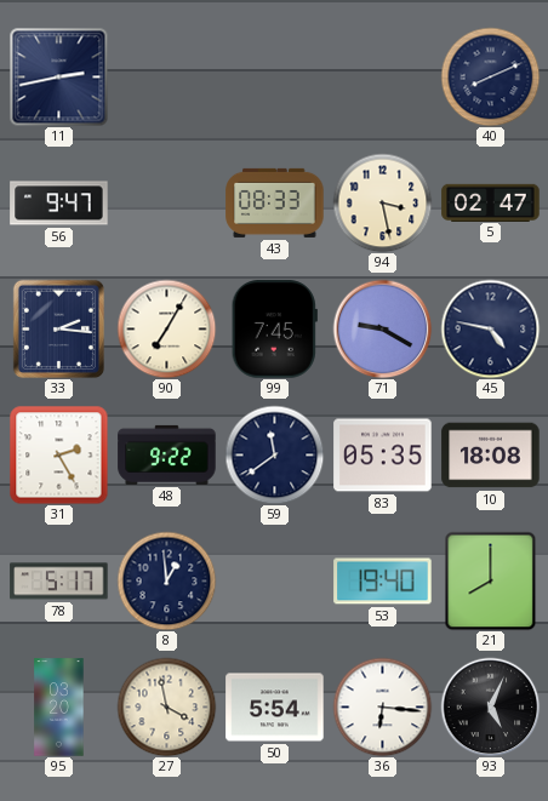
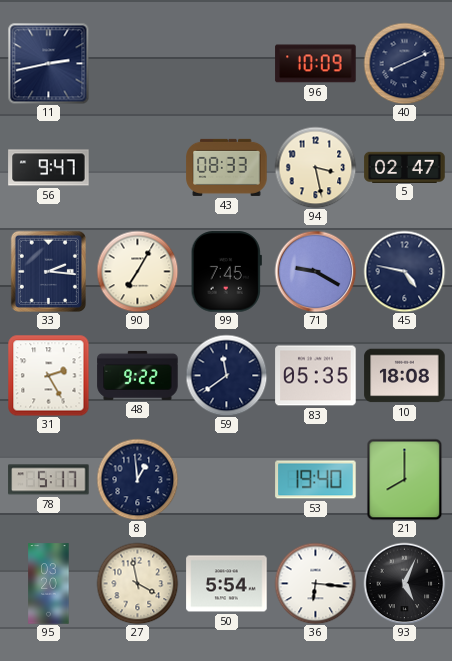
96: none -> 10:09
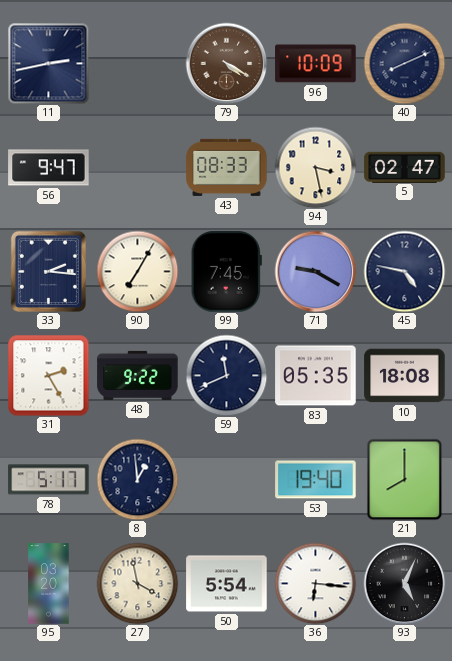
79: none -> 4:20
59: 11:39 -> 11:41
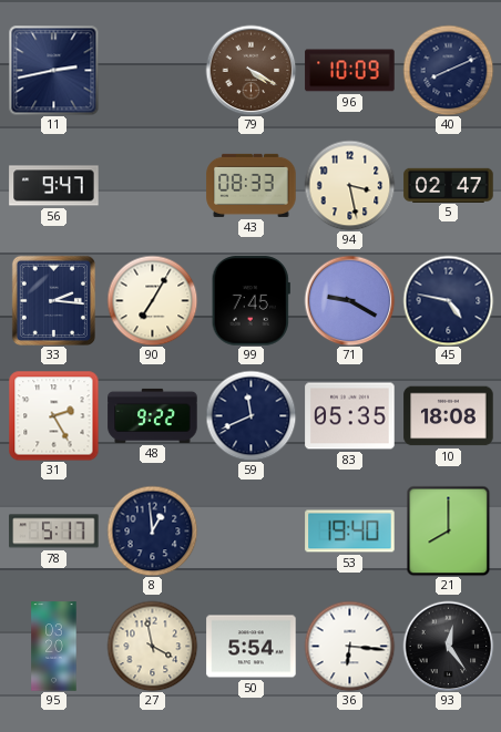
93: 5:04 -> 12:24
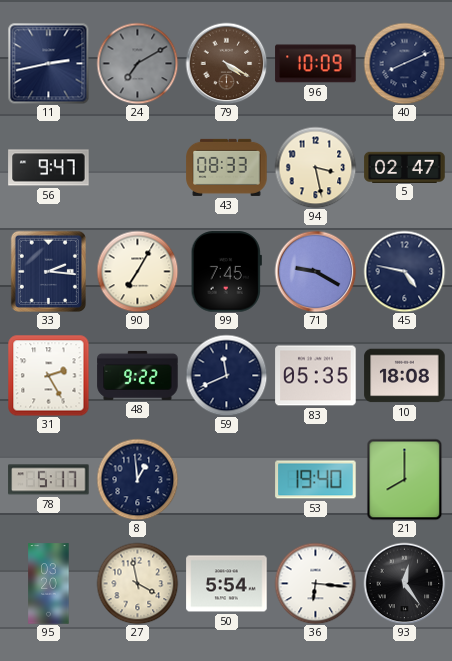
24: none -> 7:10
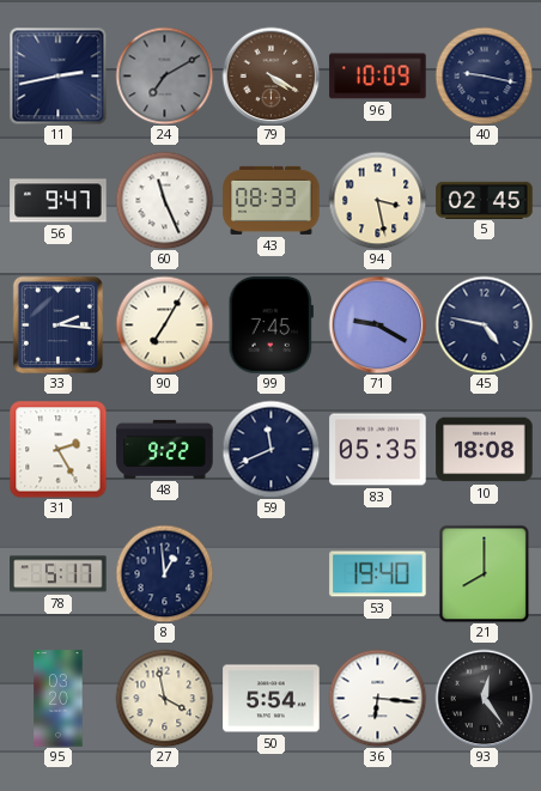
40: 8:11 -> 9:17
60: none -> 11:26
5: 02:47 -> 02:45
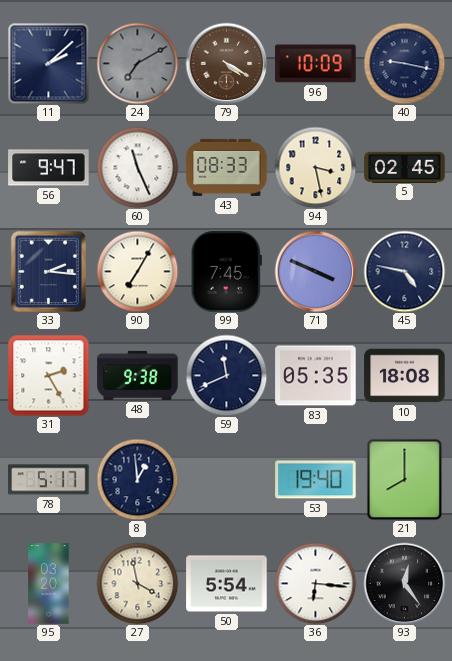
11: 2:43 -> 2:08
71: 9:20 -> 3:49
48: 9:22 -> 9:38
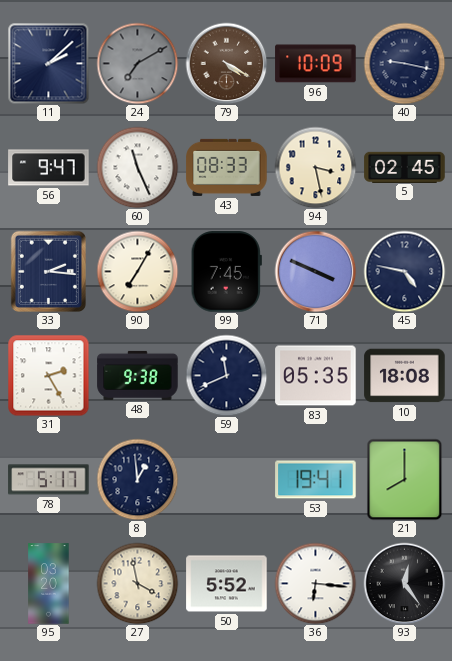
53: 19:40 -> 19:41
50: 5:54 -> 5:52
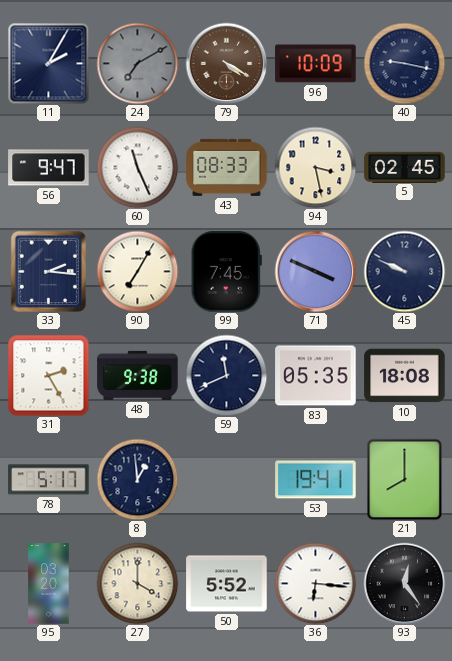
11: 2:08 -> 2:05
45: 4:47 -> 9:49
27: 3:58 -> 4:00
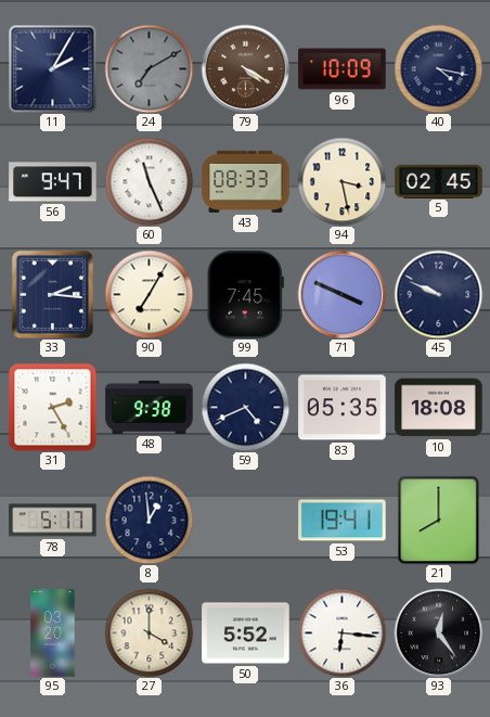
40: 9:17 -> 4:17
59: 11:41 -> 4:41
